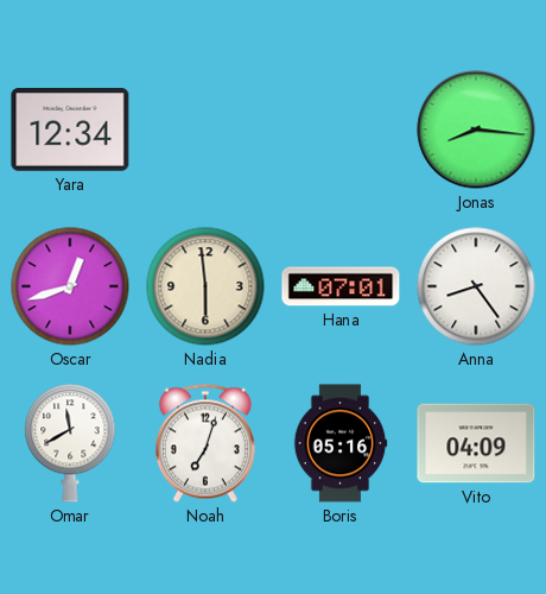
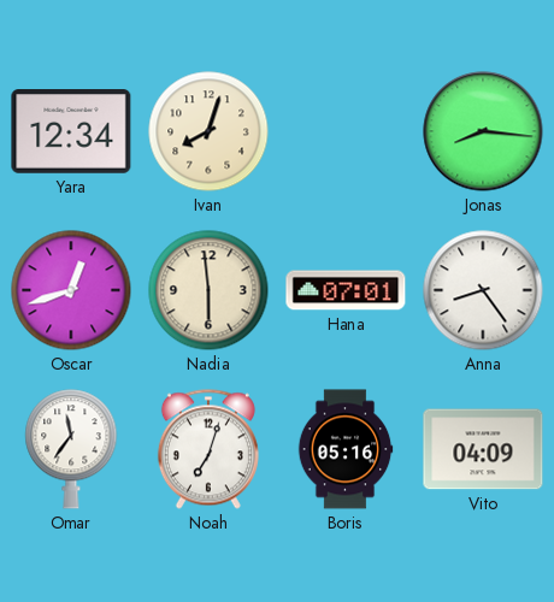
Ivan: none -> 8:03
Omar: 11:40 -> 11:36
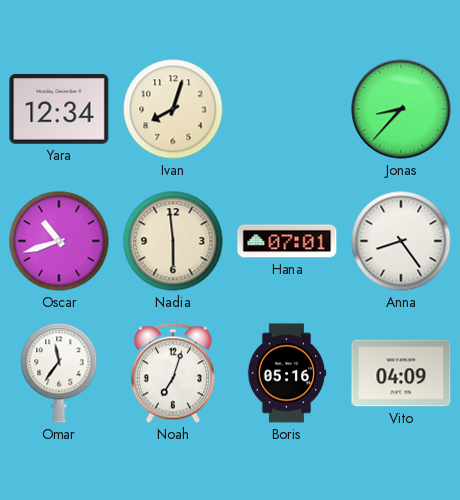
Jonas: 8:16 -> 8:37
Oscar: 12:42 -> 10:42
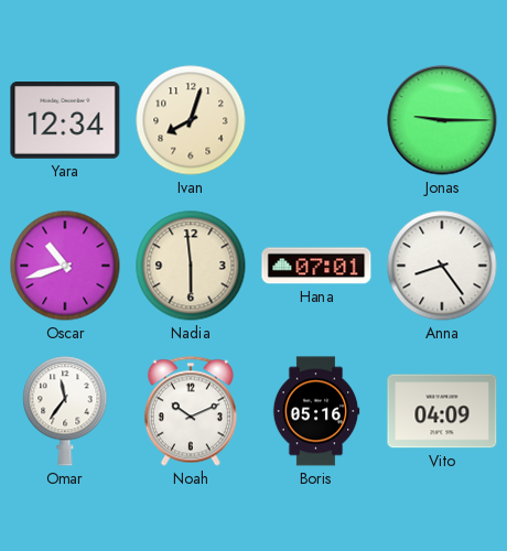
Jonas: 8:37 -> 9:15
Noah: 7:03 -> 10:11
